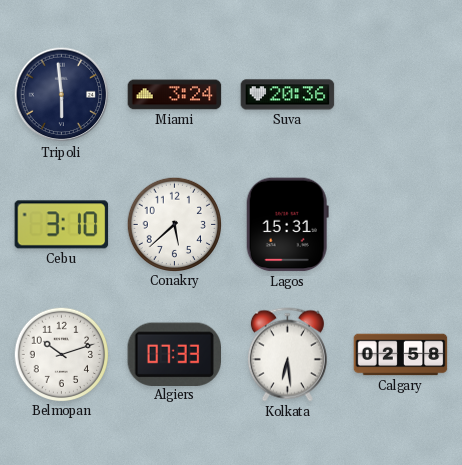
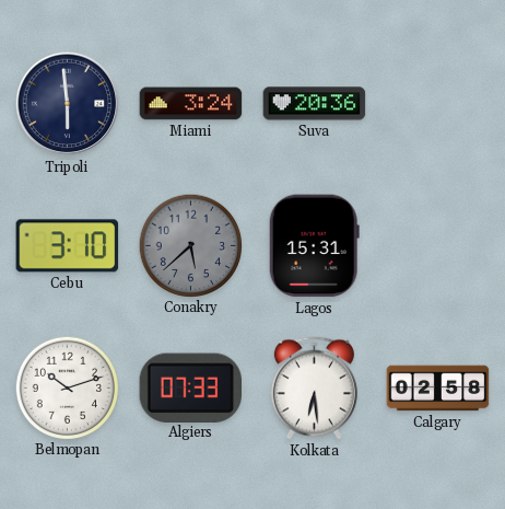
Conakry dial: white -> grey
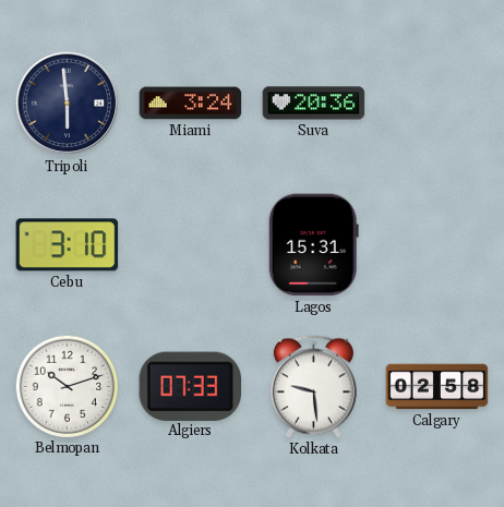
Conakry: 5:38 -> none
Kolkata: 6:29 -> 9:29
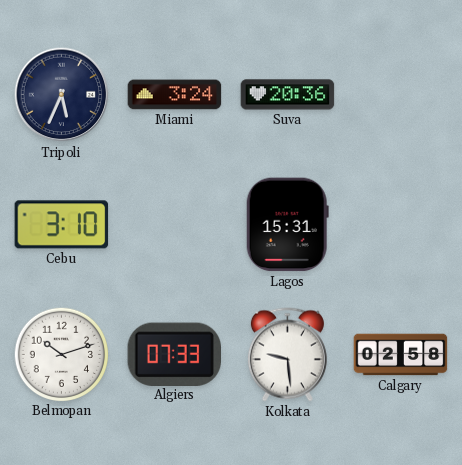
Tripoli: 5:59 -> 5:34
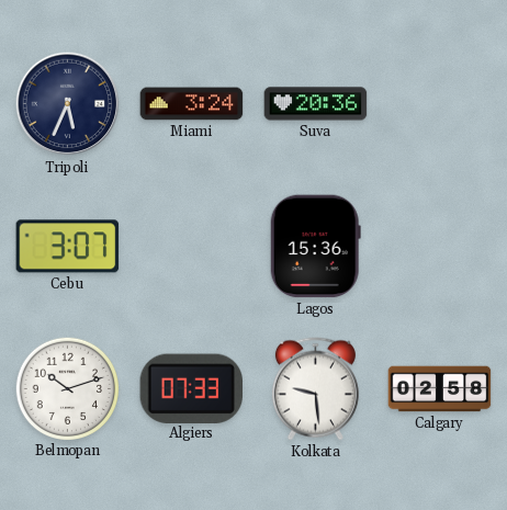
Cebu: 3:10 -> 3:07
Lagos: 15:31 -> 15:36
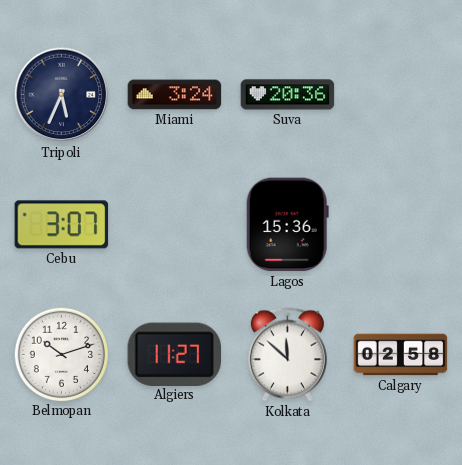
Algiers: 07:33 -> 11:27
Kolkata: 9:29 -> 11:52
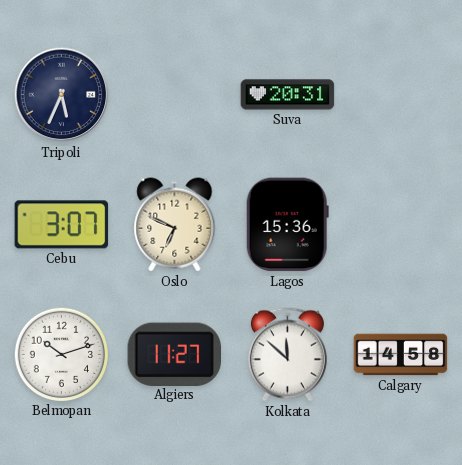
Miami: 3:24 -> none
Suva: 20:36 -> 20:31
Oslo: none -> 6:49
Calgary: 02:58 -> 14:58
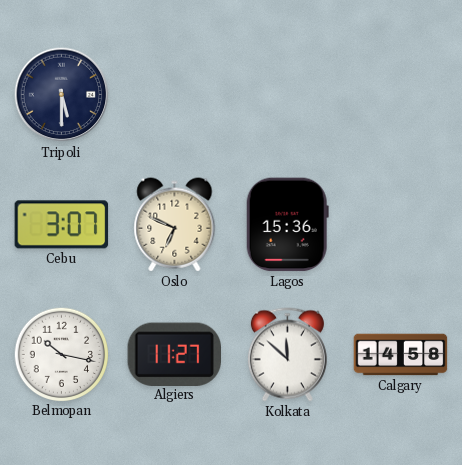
Tripoli: 5:34 -> 5:30
Suva: 20:31 -> none
Belmopan: 10:12 -> 10:17
